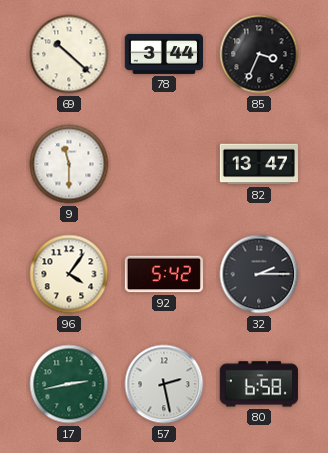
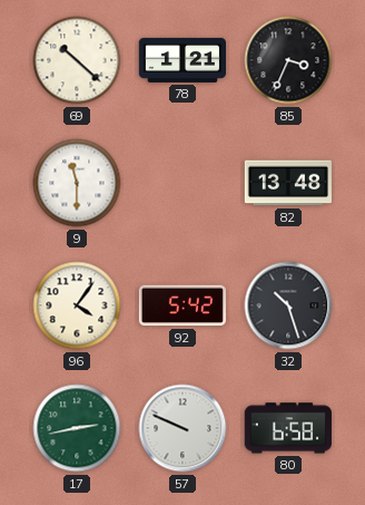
78: 3:44 -> 1:21
82: 13:47 -> 13:48
32: 2:15 -> 10:27
57: 2:28 -> 9:49
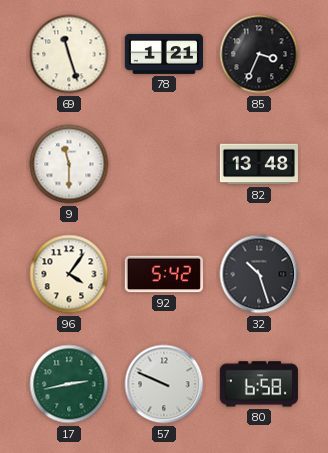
69: 10:22 -> 11:27
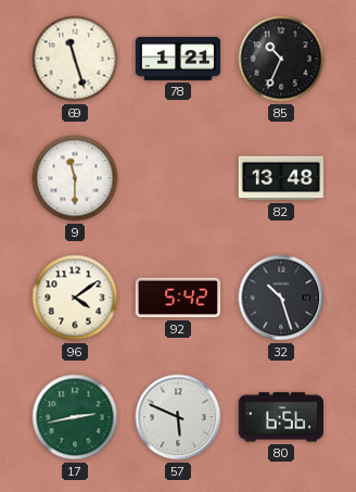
85: 3:34 -> 10:34
96: 4:06 -> 4:09
57: 9:49 -> 5:49
80: 6:58 -> 6:56
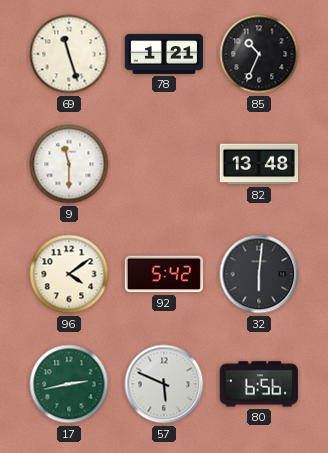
32: 10:27 -> 6:01
